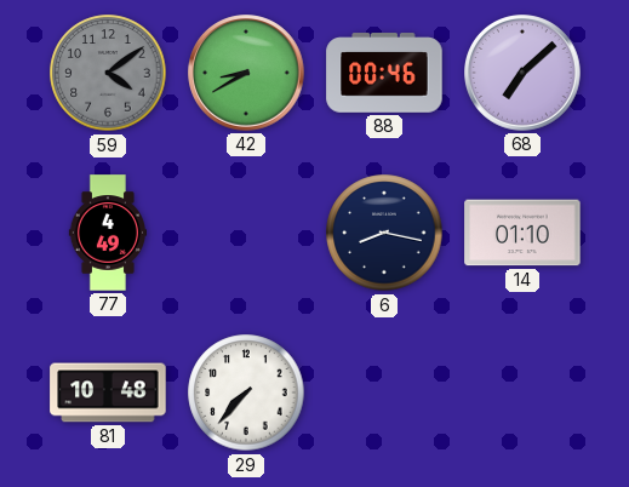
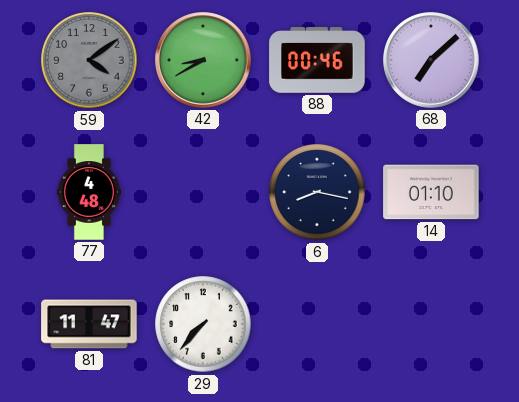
77: 4:49 -> 4:48
81: 10:48 -> 11:47
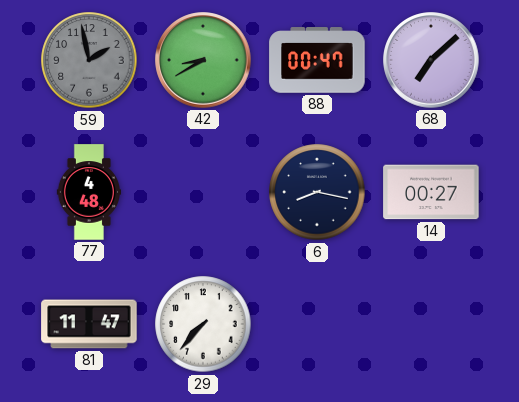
59: 4:09 -> 1:58
88: 00:46 -> 00:47
14: 01:10 -> 00:27
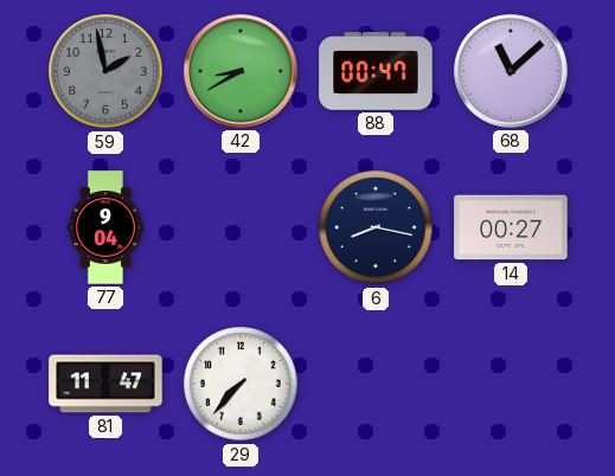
68: 7:08 -> 11:08
77: 4:48 -> 9:04
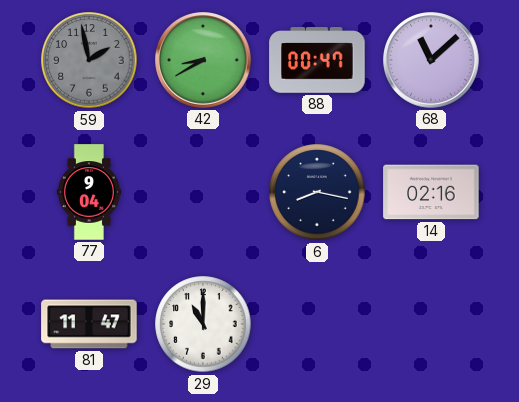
14: 00:27 -> 02:16
29: 7:37 -> 11:00
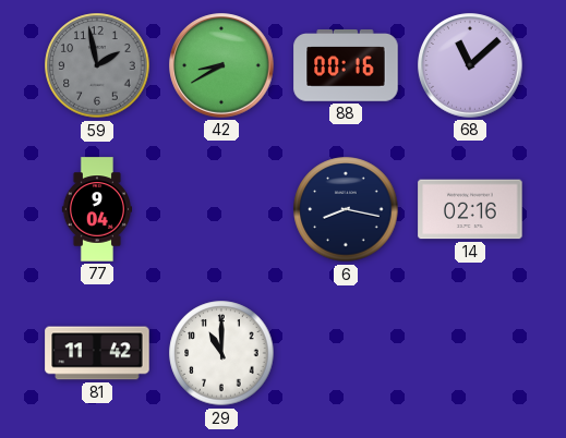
88: 00:47 -> 00:16
81: 11:47 -> 11:42
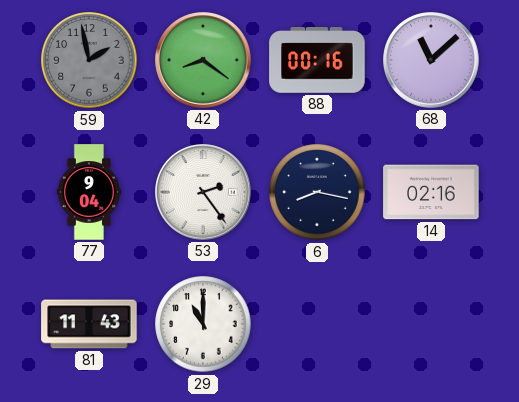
42: 8:40 -> 8:21
53: none -> 2:24
81: 11:42 -> 11:43
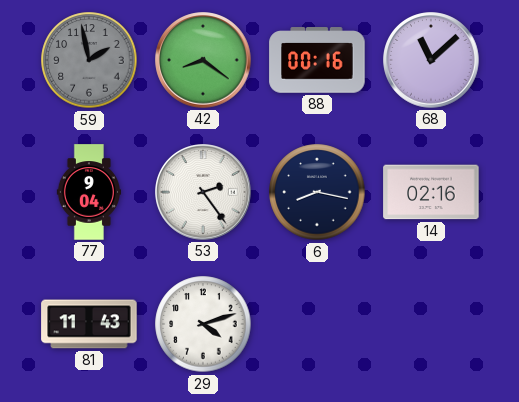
29: 11:00 -> 4:12
